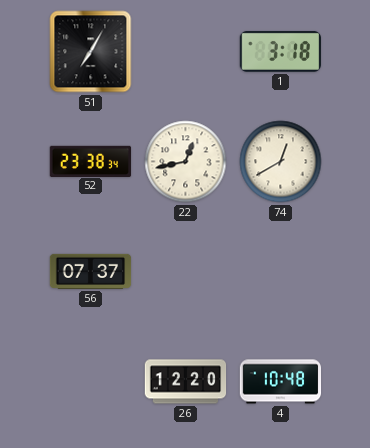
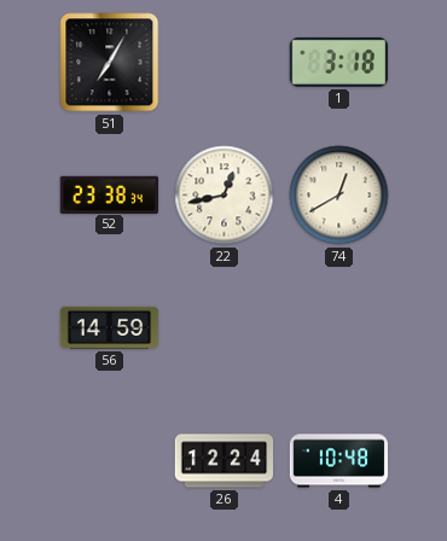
56: 07:37 -> 14:59
26: 12:20 -> 12:24
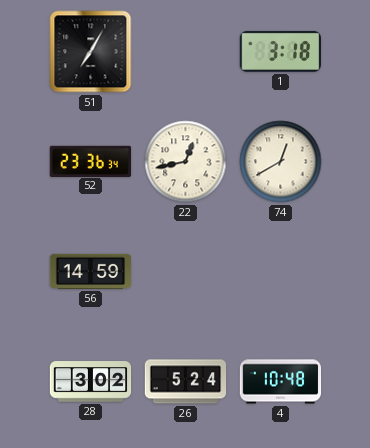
52: 23:38 -> 23:36
28: none -> 3:02
26: 12:24 -> 5:24
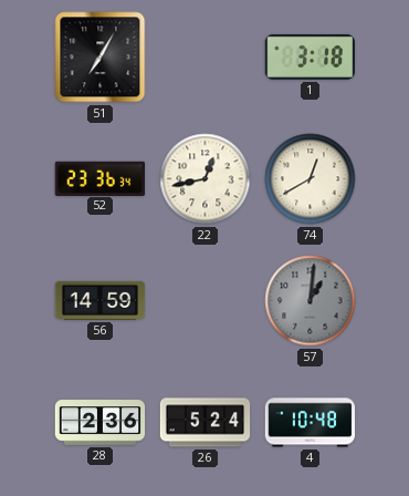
57: none -> 1:01
28: 3:02 -> 2:36
